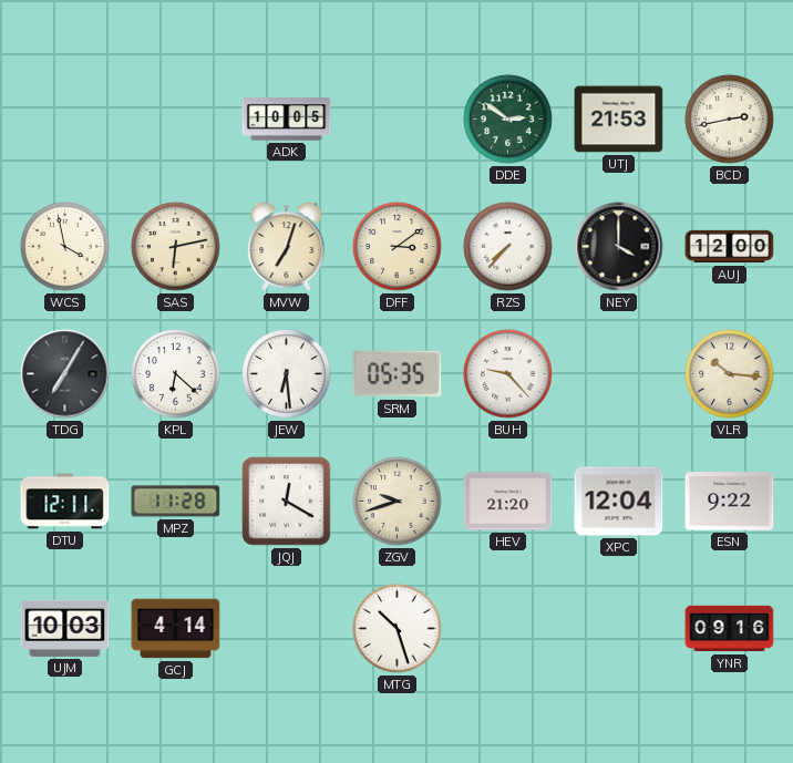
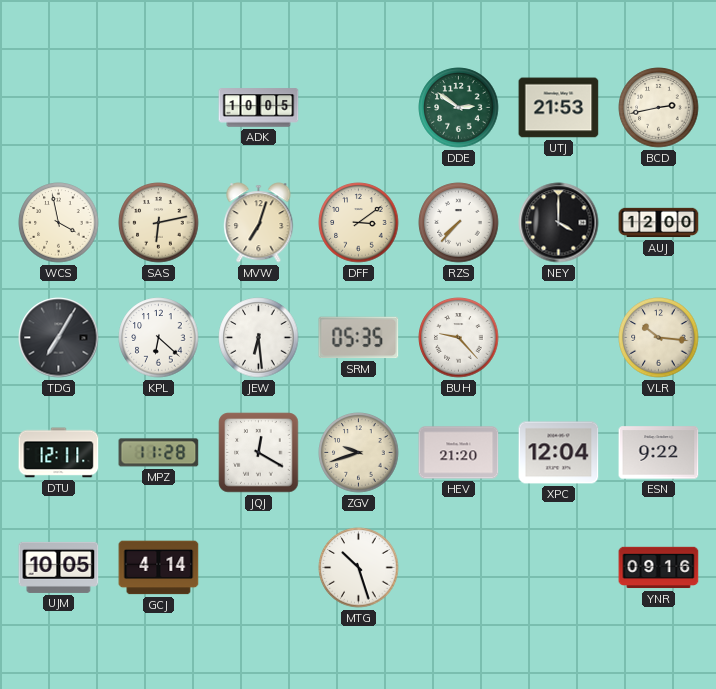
UJM: 10:03 -> 10:05
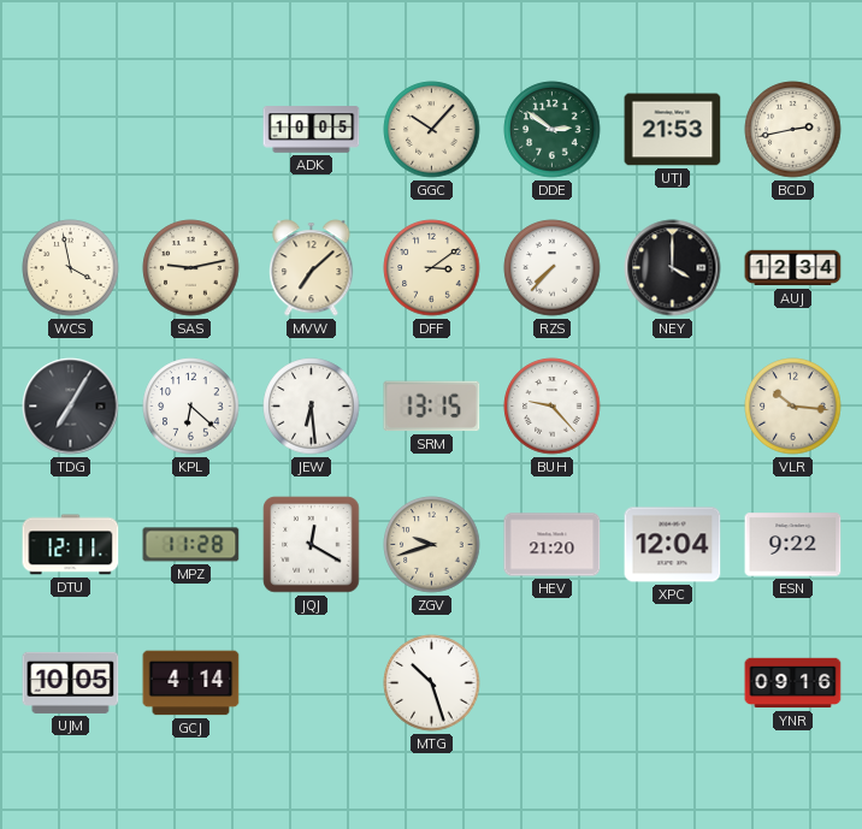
GGC: none -> 10:07
SAS: 6:13 -> 9:13
MVW: 7:03 -> 7:08
AUJ: 12:00 -> 12:34
SRM: 05:35 -> 13:15
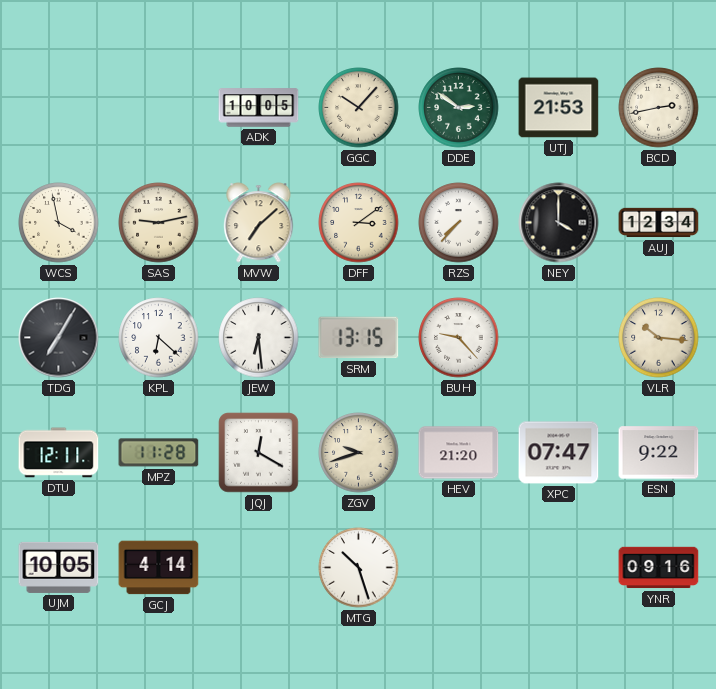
XPC: 12:04 -> 07:47
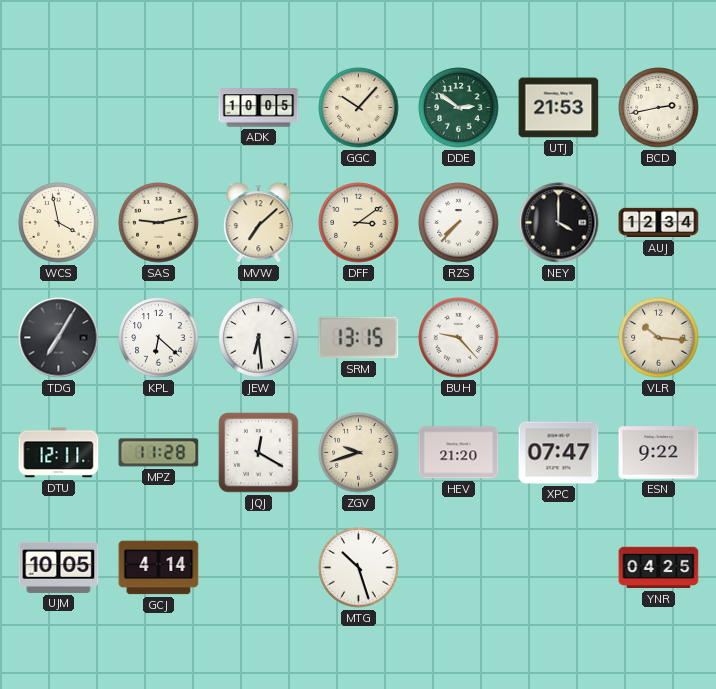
YNR: 09:16 -> 04:25
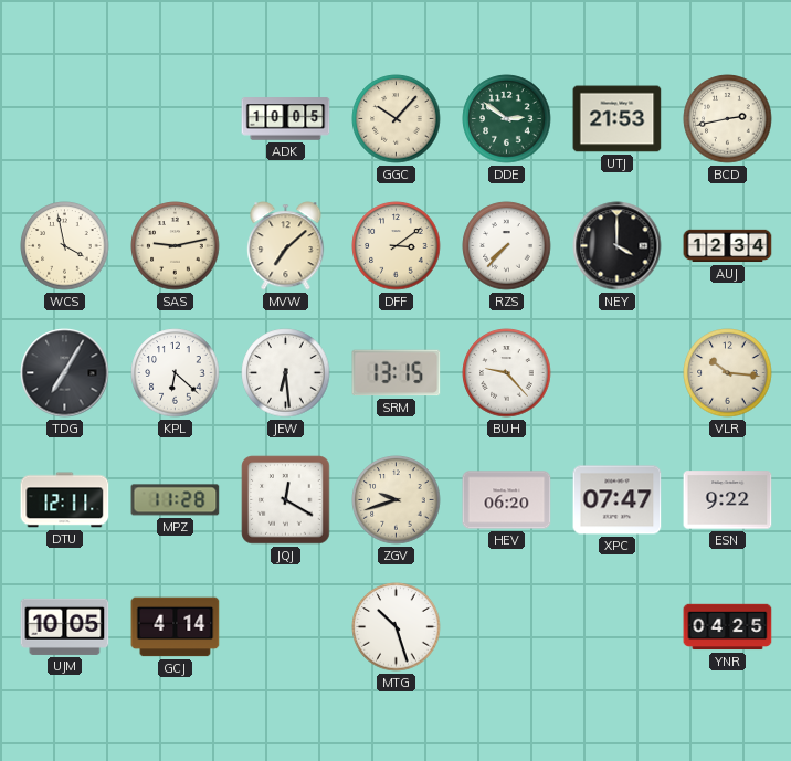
HEV: 21:20 -> 06:20
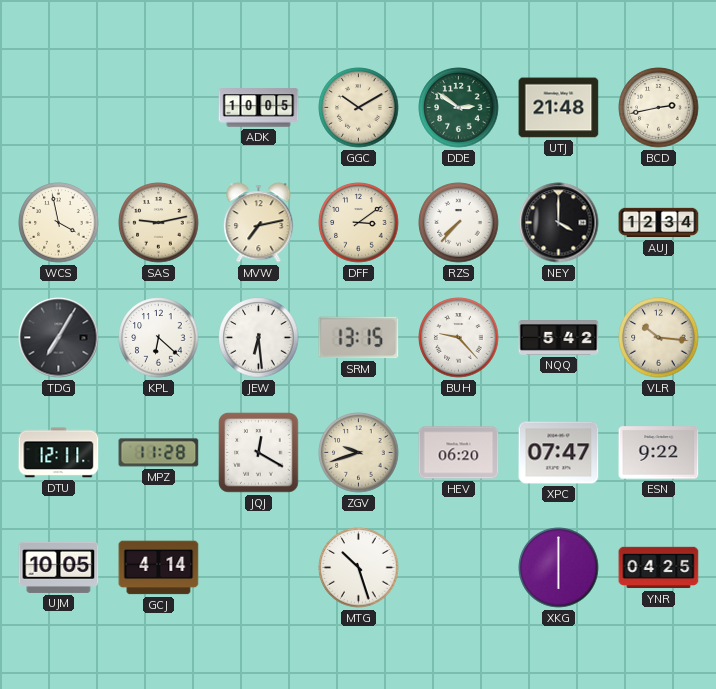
GGC: 10:07 -> 10:10
UTJ: 21:53 -> 21:48
MVW: 7:08 -> 7:13
NQQ: none -> 5:42
XKG: none -> 6:00
